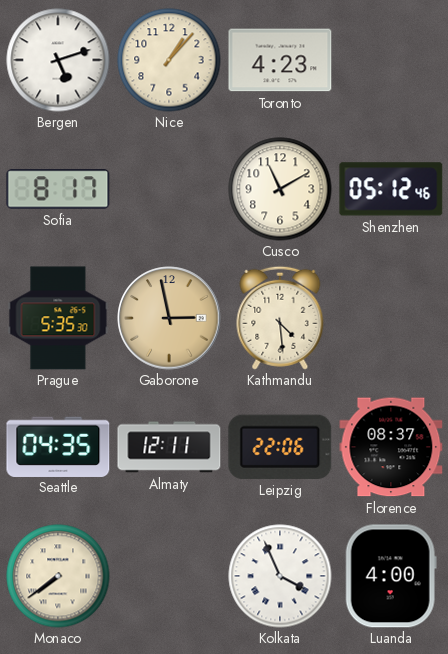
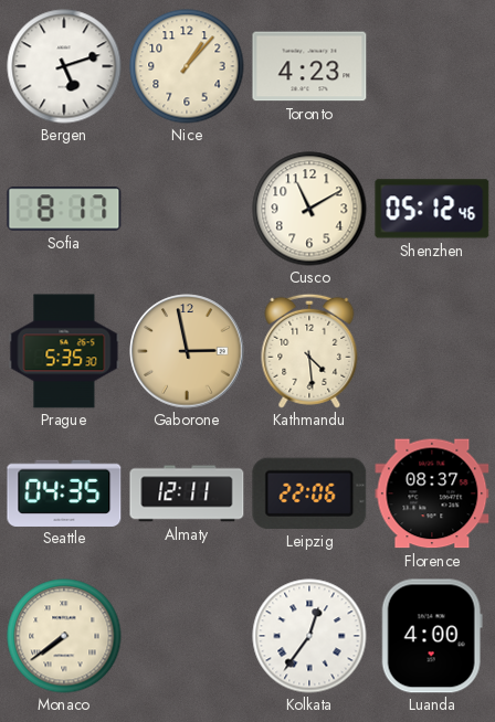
Kolkata: 3:56 -> 12:36
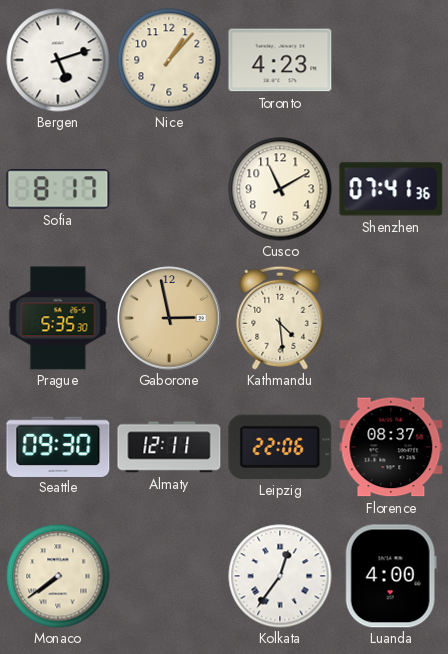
Shenzhen: 05:12 -> 07:41
Seattle: 04:35 -> 09:30
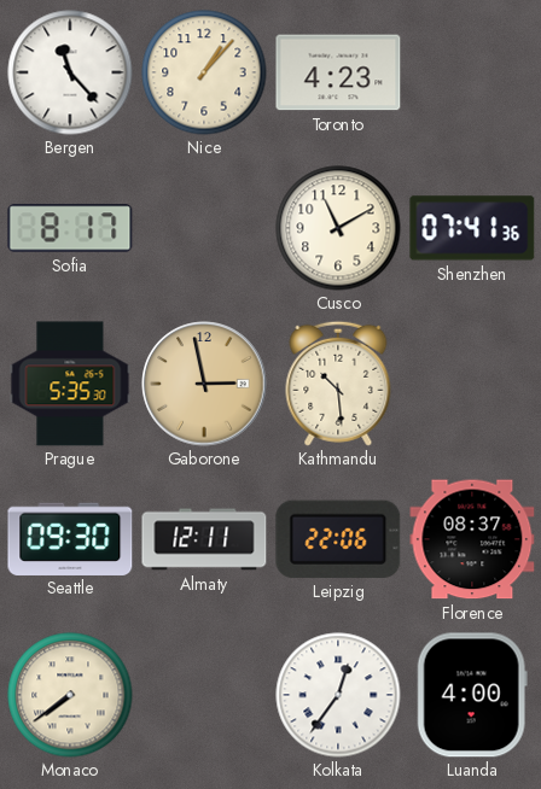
Bergen: 5:12 -> 11:23
Kathmandu: 4:29 -> 10:29
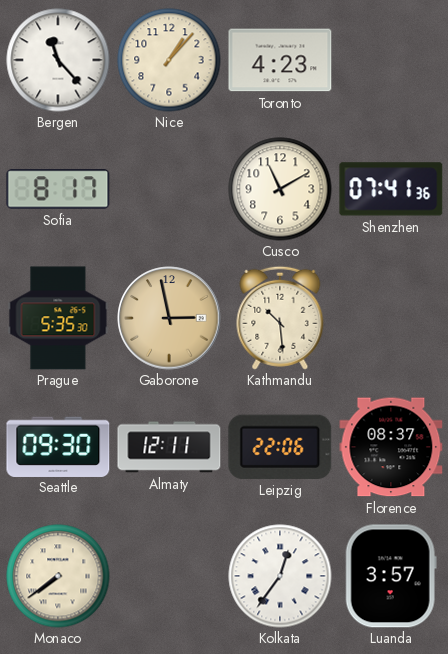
Luanda: 4:00 -> 3:57
